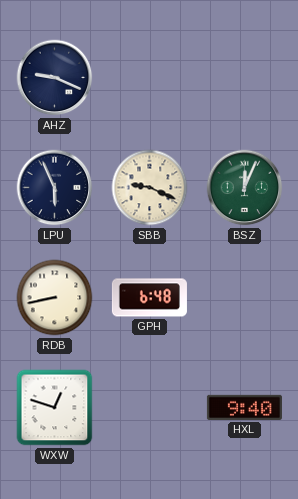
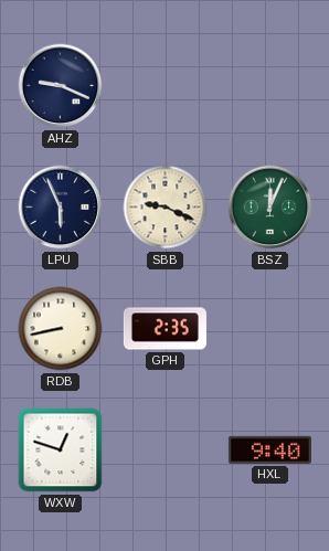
GPH: 6:48 -> 2:35
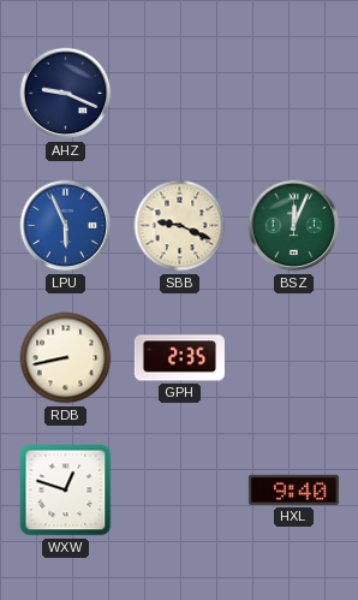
LPU dial: navy -> blue
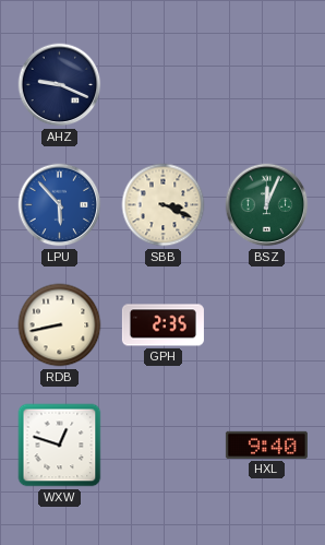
LPU: 5:56 -> 5:53
SBB: 9:19 -> 3:19
